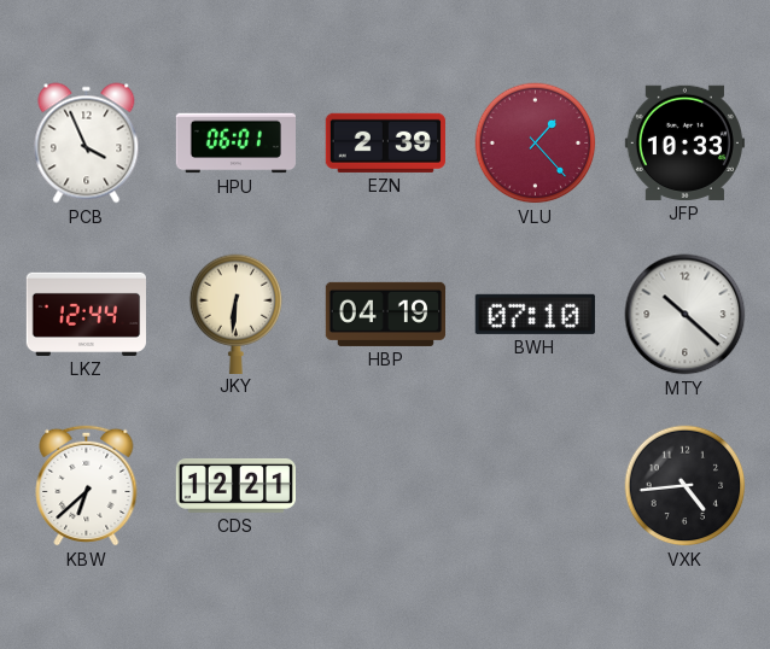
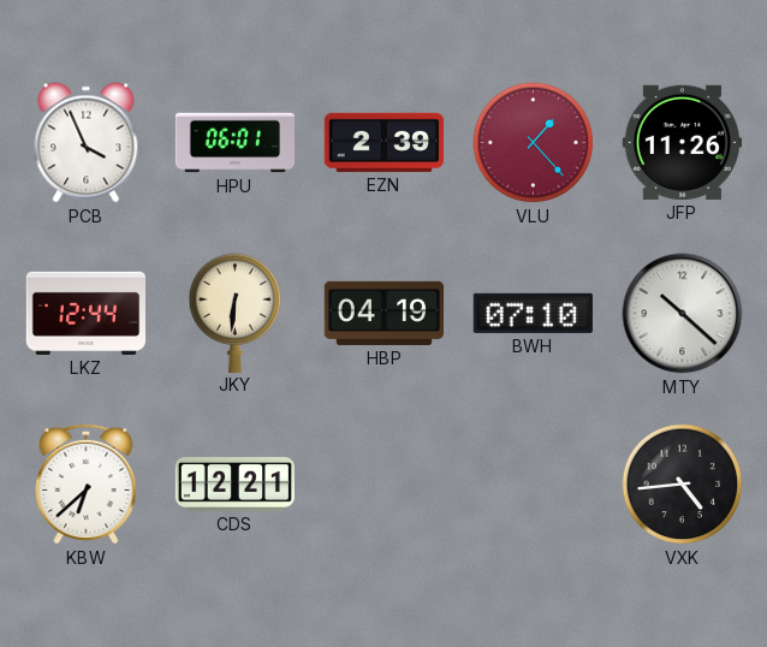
JFP: 10:33 -> 11:26
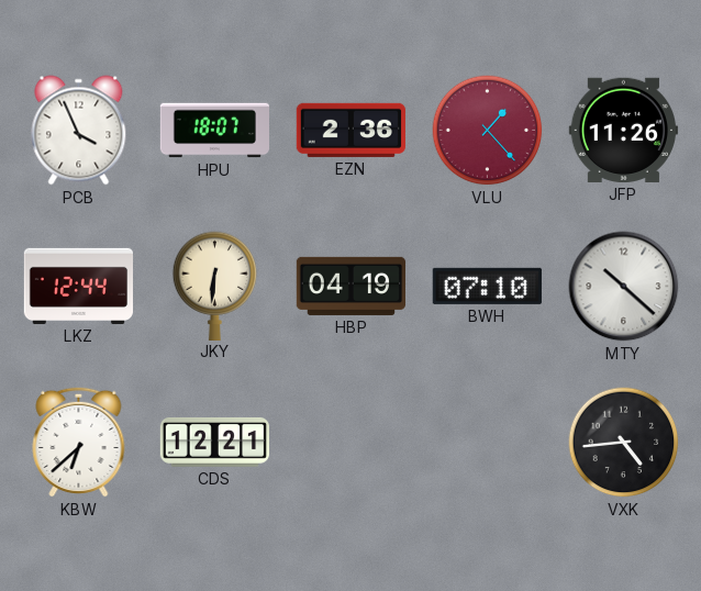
HPU: 06:01 -> 18:07
EZN: 2:39 -> 2:36
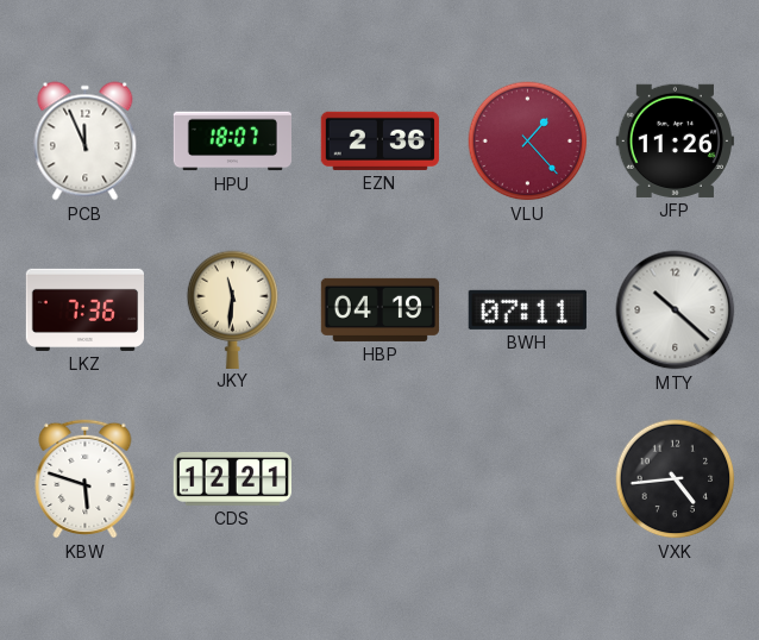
PCB: 3:56 -> 11:56
LKZ: 12:44 -> 7:36
JKY: 6:31 -> 11:31
BWH: 07:10 -> 07:11
KBW: 6:38 -> 5:48
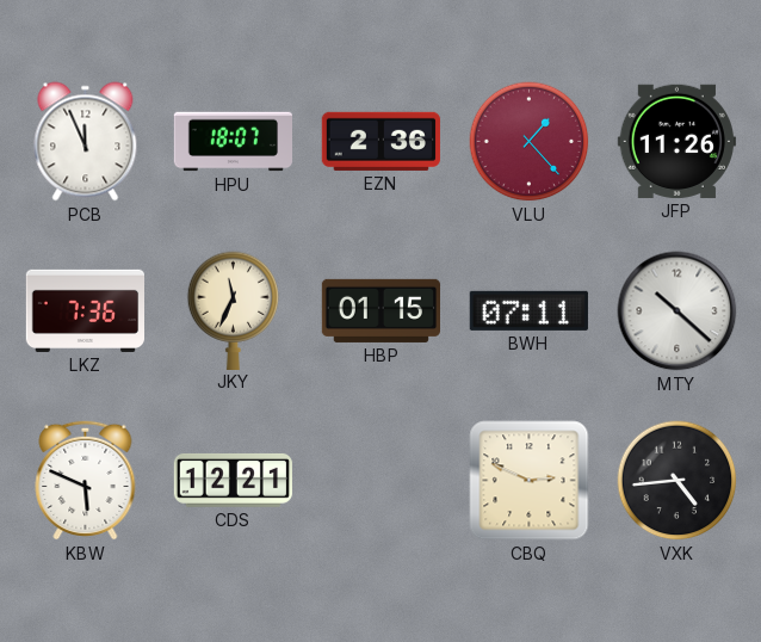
JKY: 11:31 -> 11:34
HBP: 04:19 -> 01:15
KBW: 5:48 -> 5:49
CBQ: none -> 2:49
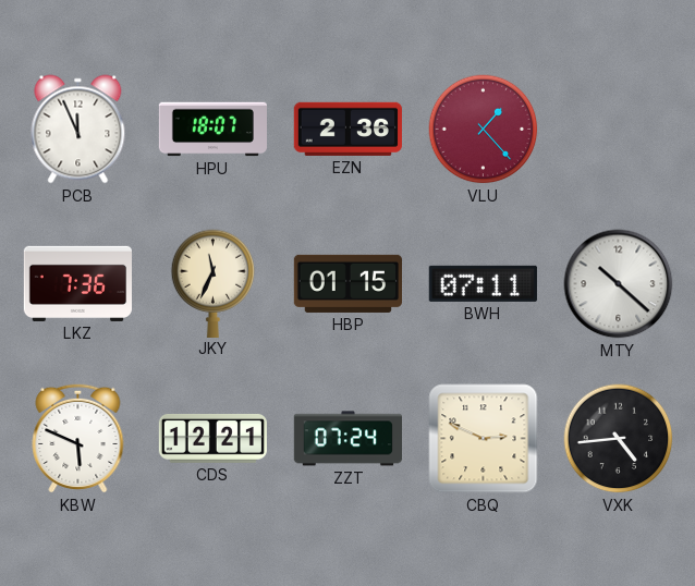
JFP: 11:26 -> none
ZZT: none -> 07:24
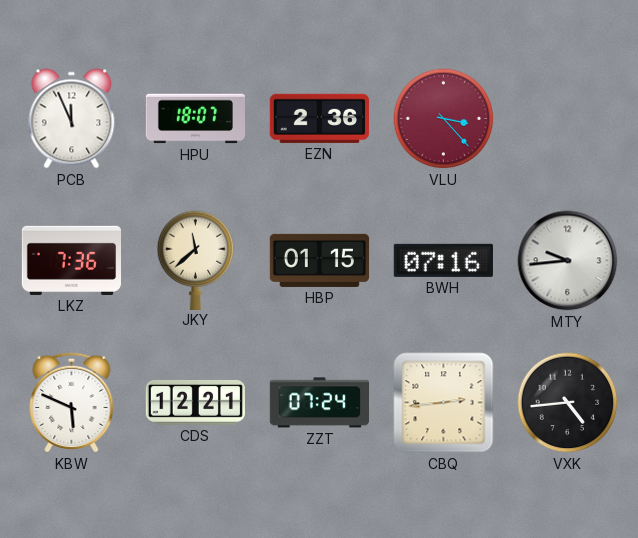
VLU: 1:23 -> 3:23
JKY: 11:34 -> 11:38
BWH: 07:11 -> 07:16
MTY: 10:22 -> 9:44
CBQ: 2:49 -> 2:44
